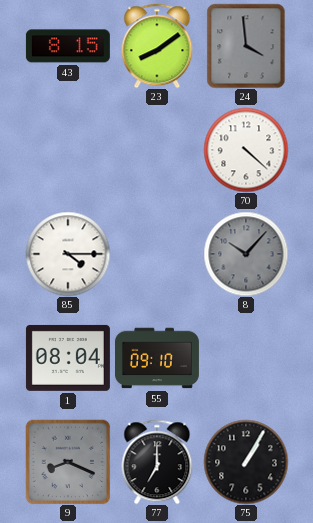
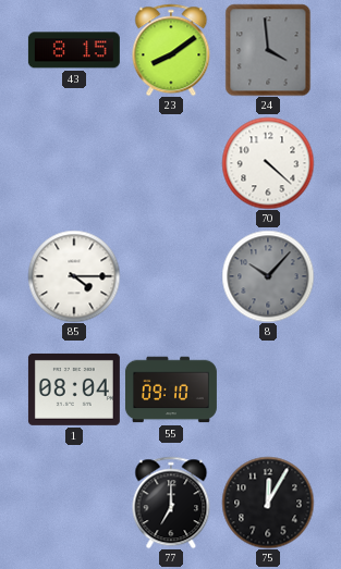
9: 8:19 -> none
75: 1:05 -> 12:05
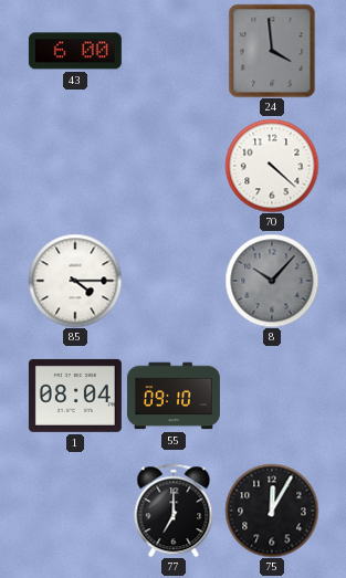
43: 8:15 -> 6:00
23: 8:09 -> none
